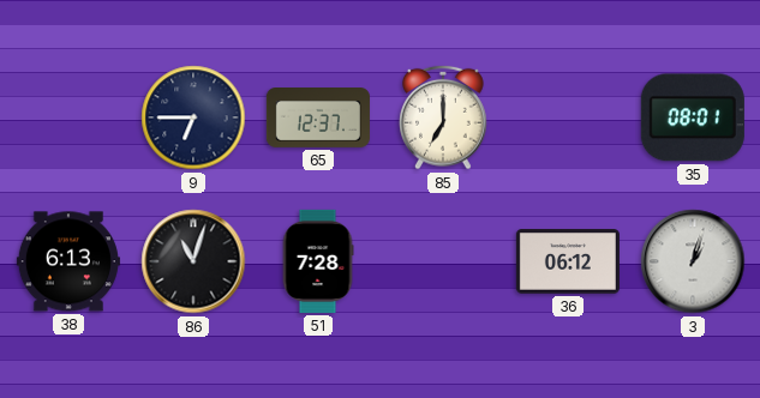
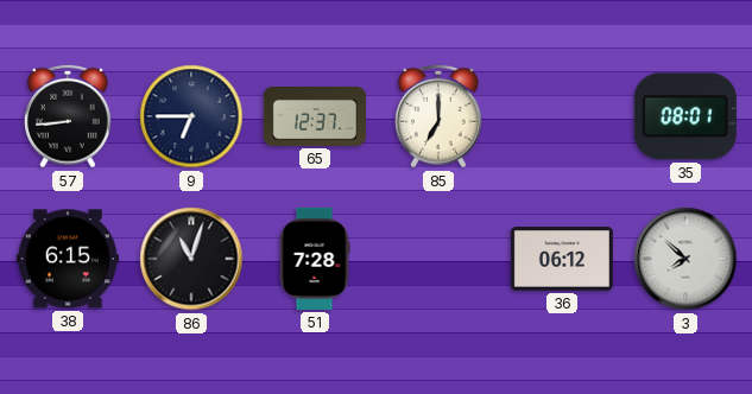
57: none -> 8:44
38: 6:13 -> 6:15
3: 1:03 -> 7:52
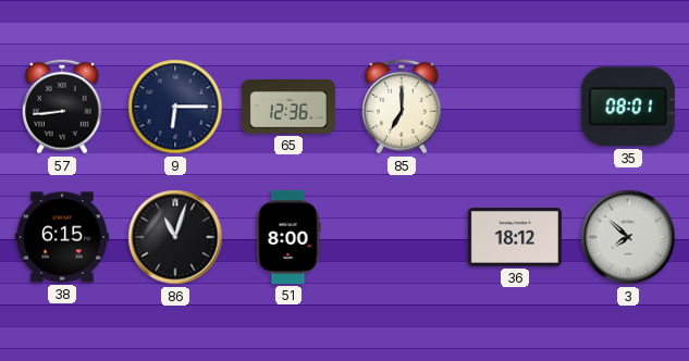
9: 6:45 -> 6:15
65: 12:37 -> 12:36
51: 7:28 -> 8:00
36: 06:12 -> 18:12
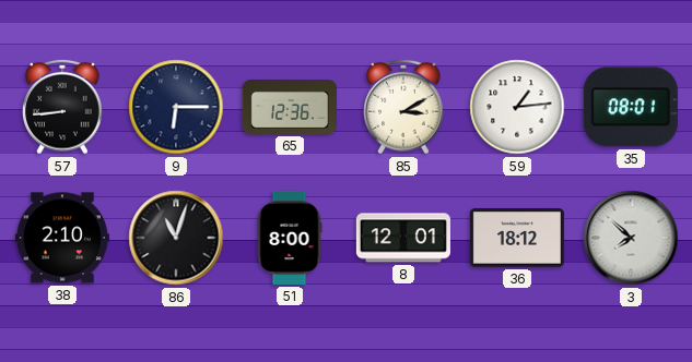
85: 7:00 -> 3:10
59: none -> 1:14
38: 6:15 -> 2:10
8: none -> 12:01
